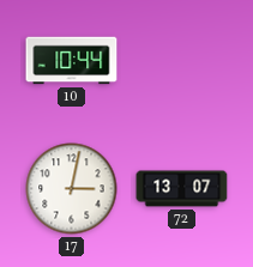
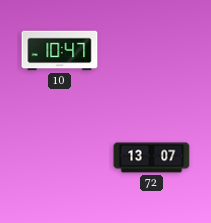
10: 10:44 -> 10:47
17: 3:02 -> none
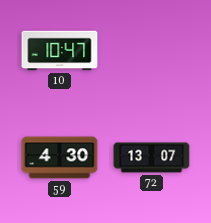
59: none -> 4:30
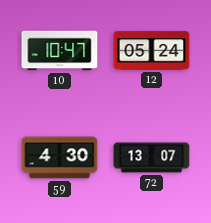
12: none -> 05:24
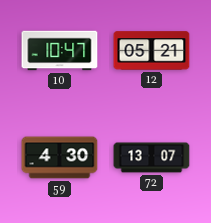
12: 05:24 -> 05:21
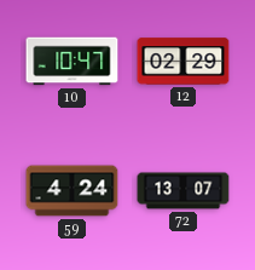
12: 05:21 -> 02:29
59: 4:30 -> 4:24
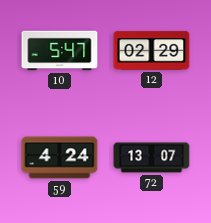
10: 10:47 -> 5:47
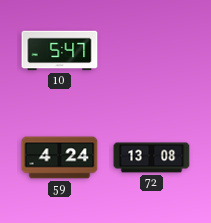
12: 02:29 -> none
72: 13:07 -> 13:08
